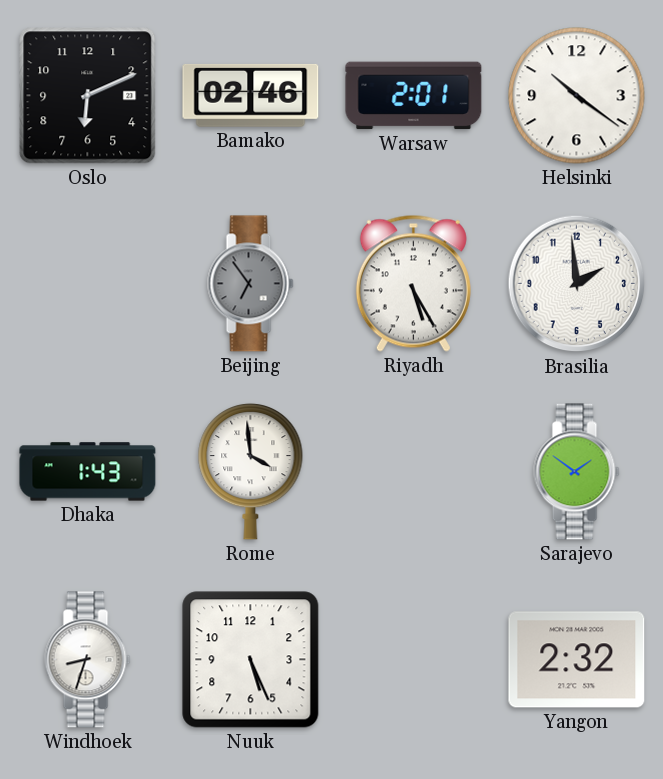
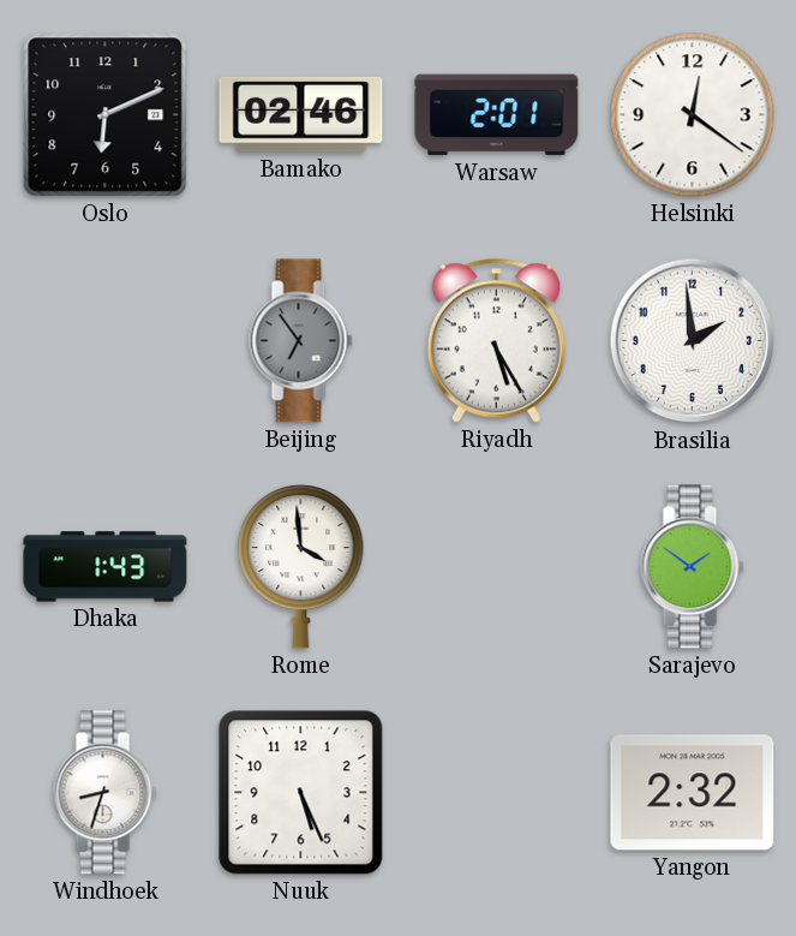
Helsinki: 10:21 -> 12:21
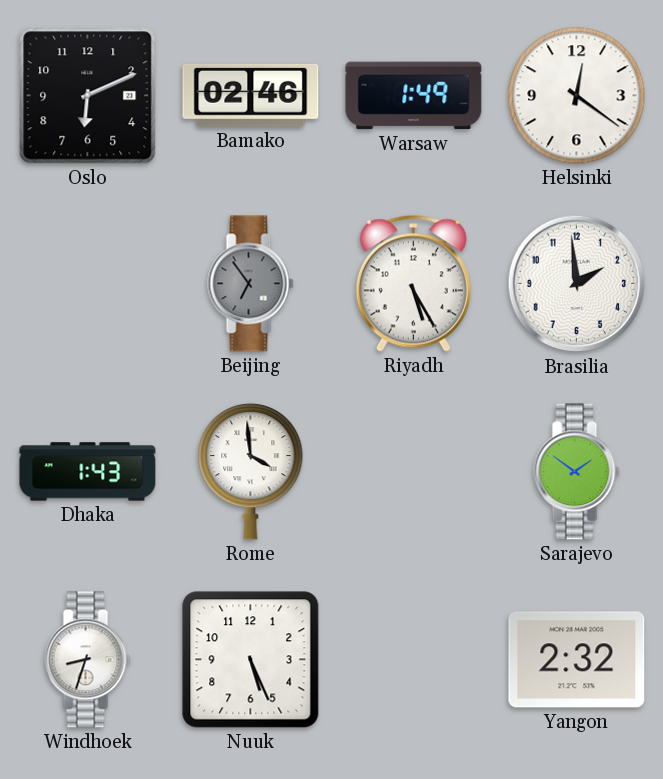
Warsaw: 2:01 -> 1:49
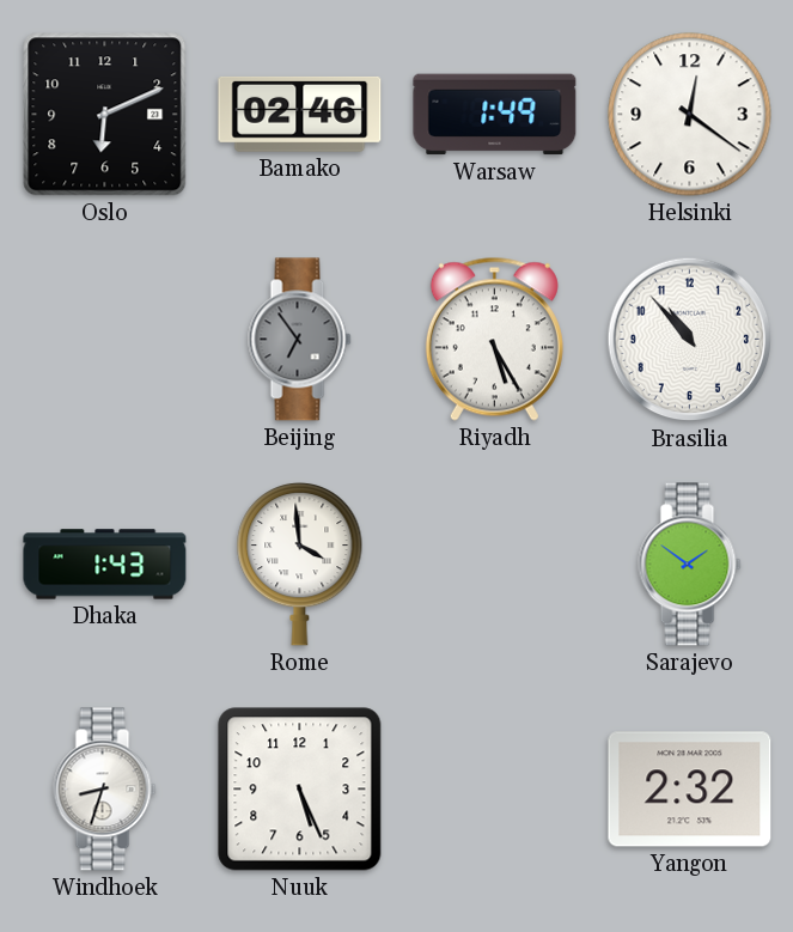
Brasilia: 1:59 -> 10:53
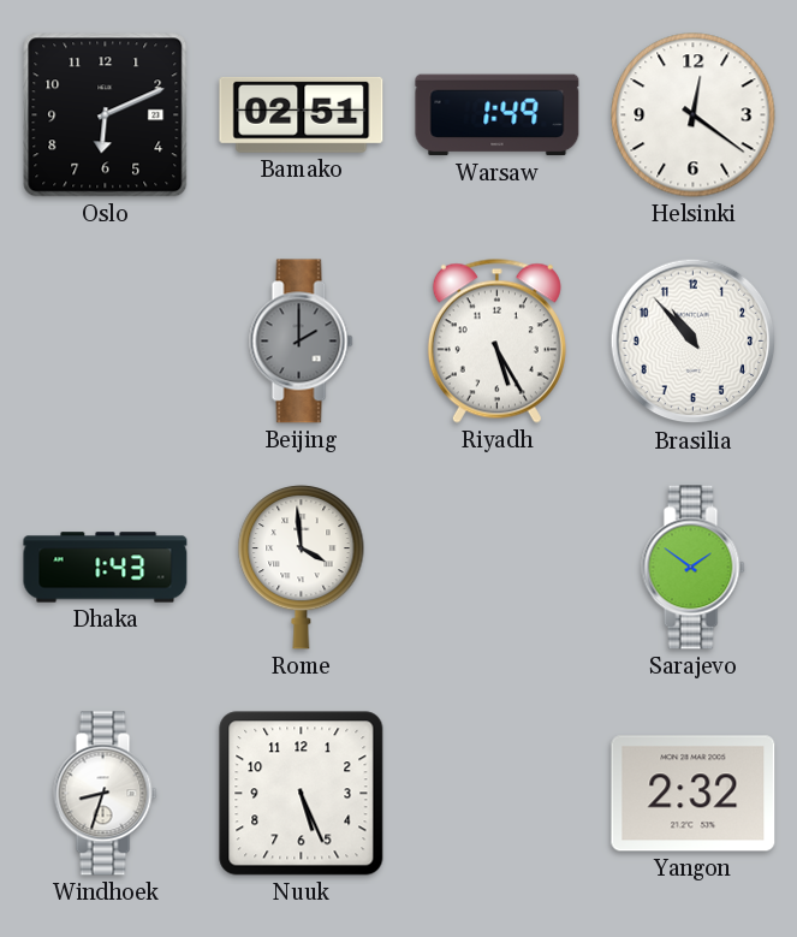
Bamako: 02:46 -> 02:51
Beijing: 6:54 -> 2:00
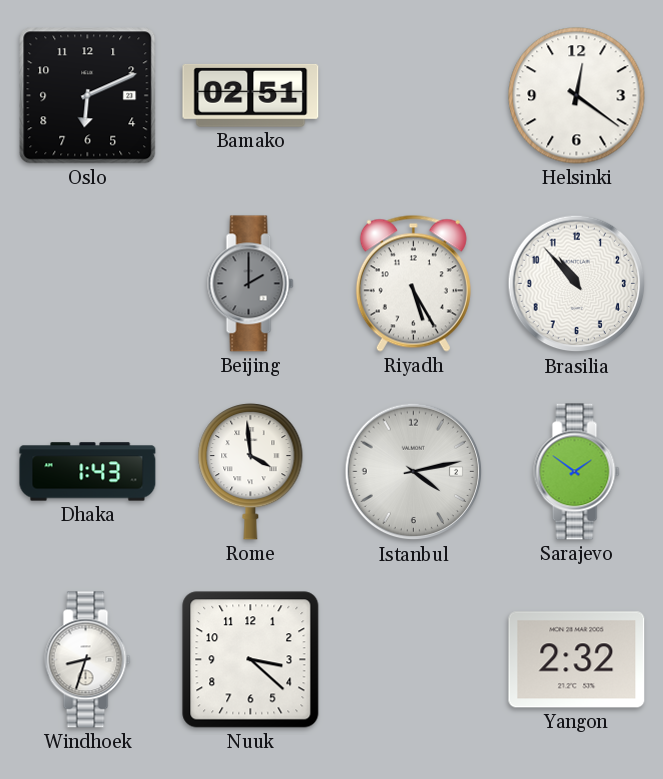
Warsaw: 1:49 -> none
Istanbul: none -> 4:13
Nuuk: 5:26 -> 3:22
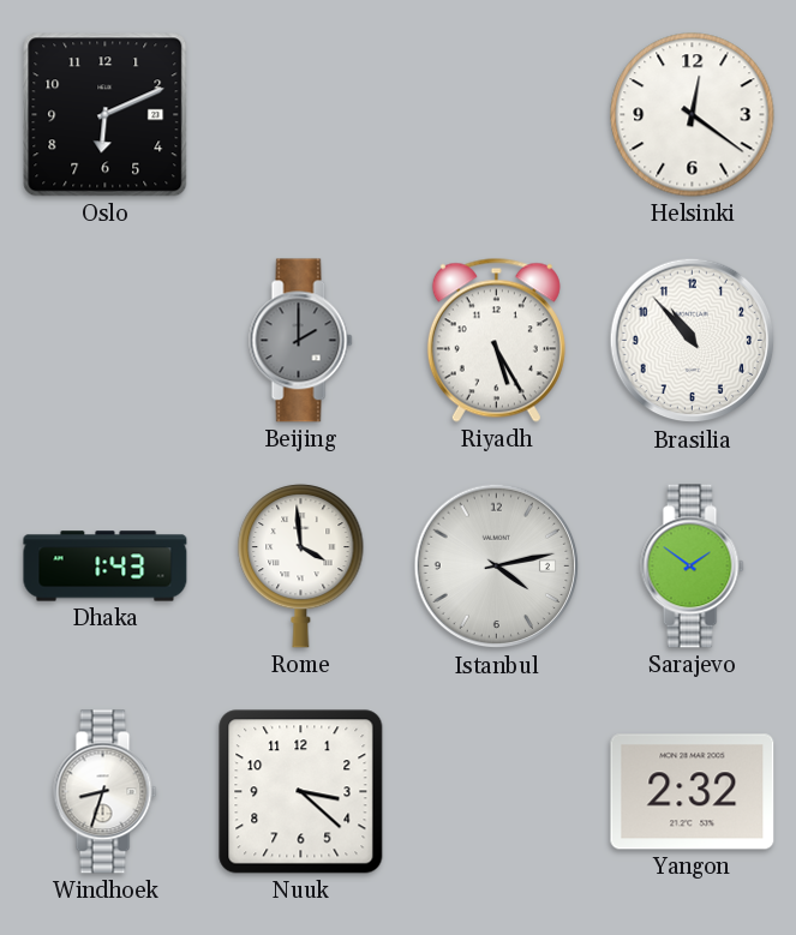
Bamako: 02:51 -> none
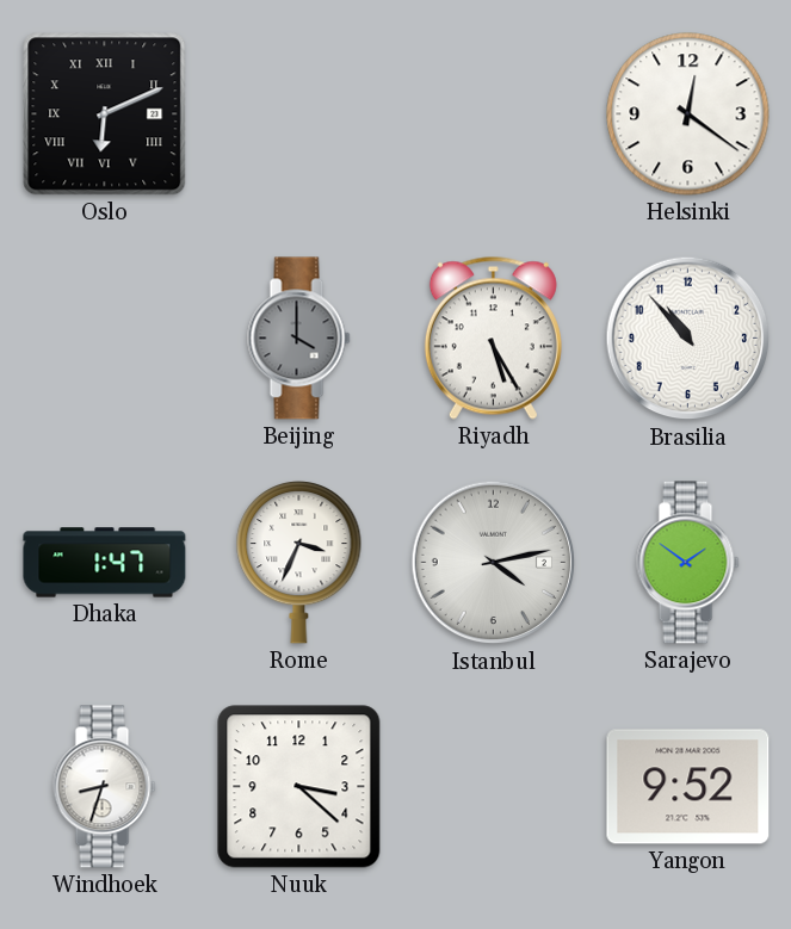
Oslo numerals: Arabic -> Roman
Beijing: 2:00 -> 4:00
Dhaka: 1:43 -> 1:47
Rome: 3:59 -> 3:34
Yangon: 2:32 -> 9:52
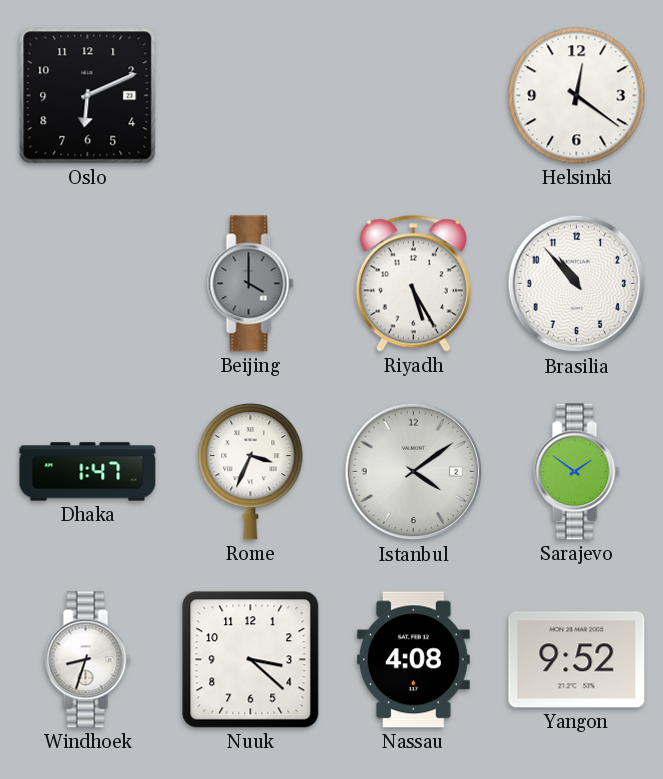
Oslo numerals: Roman -> Arabic
Istanbul: 4:13 -> 4:09
Nassau: none -> 4:08
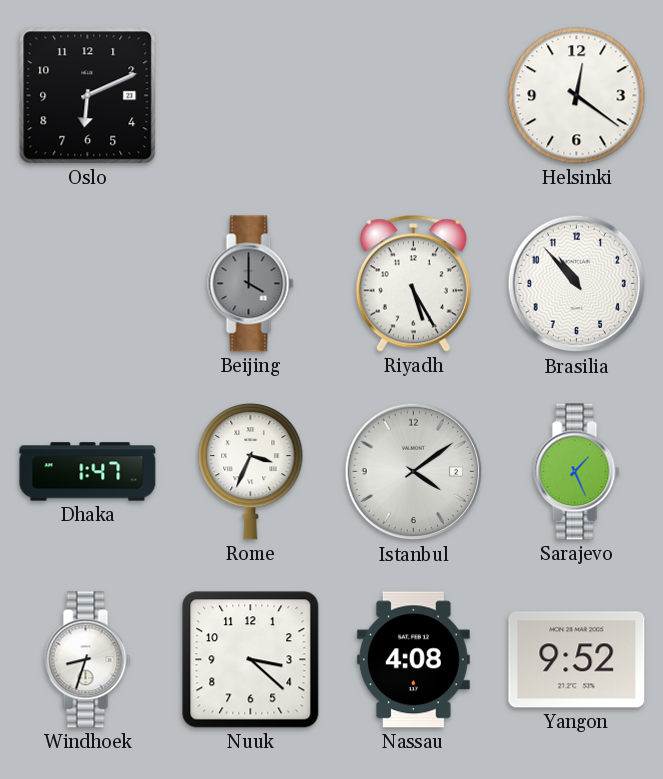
Sarajevo: 1:51 -> 1:26
